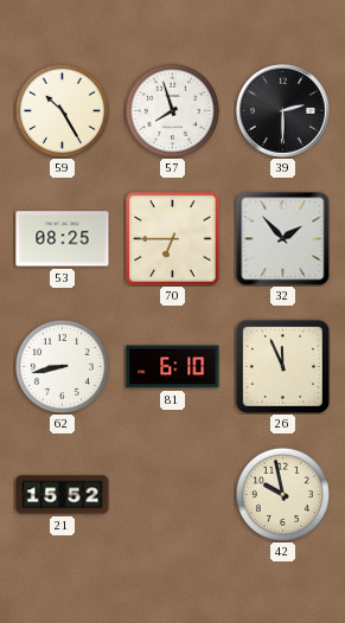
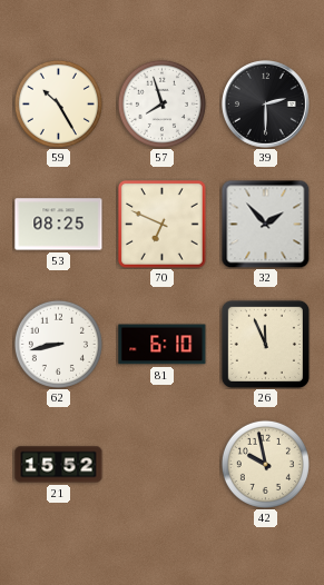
70: 6:45 -> 6:49
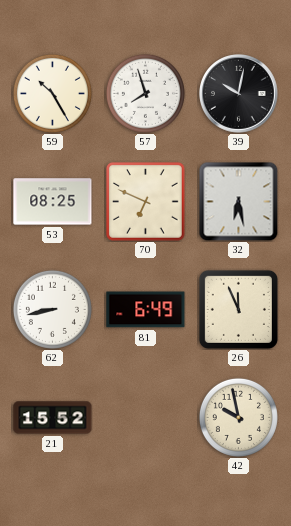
39: 2:30 -> 10:02
32: 1:53 -> 6:28
81: 6:10 -> 6:49
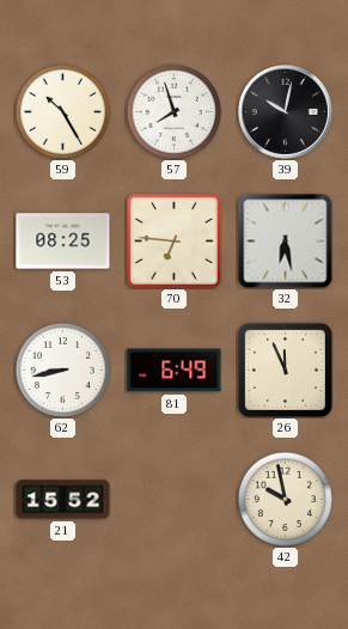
70: 6:49 -> 6:46
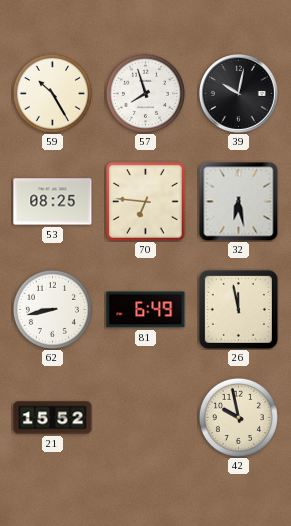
26: 11:56 -> 11:58
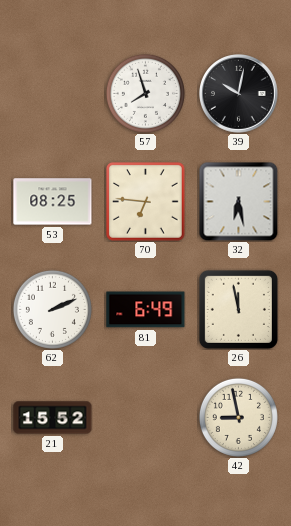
59: 10:25 -> none
62: 8:43 -> 2:11
42: 9:58 -> 8:58
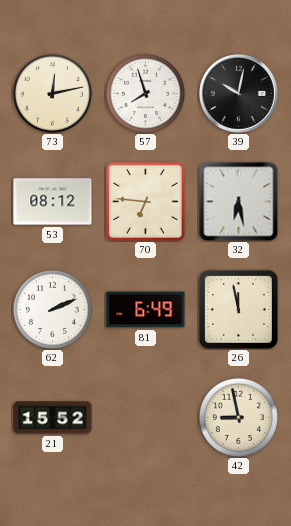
73: none -> 12:13
53: 08:25 -> 08:12
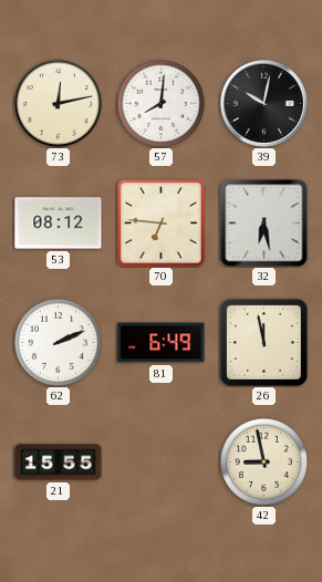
57: 7:57 -> 8:01
21: 15:52 -> 15:55
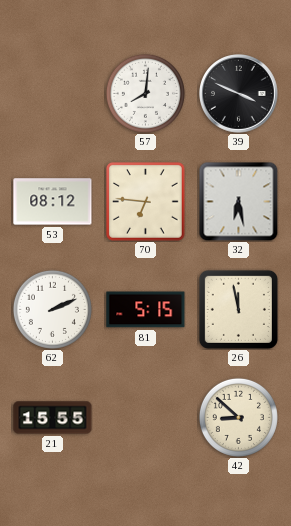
73: 12:13 -> none
39: 10:02 -> 3:49
81: 6:49 -> 5:15
42: 8:58 -> 8:52
